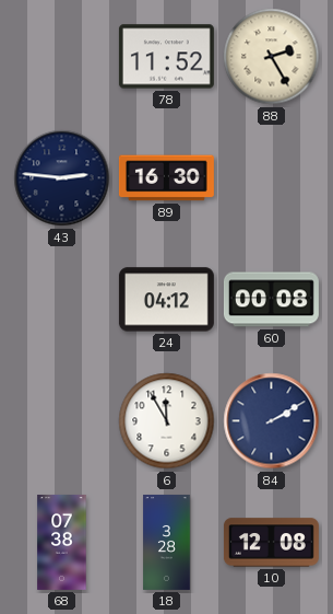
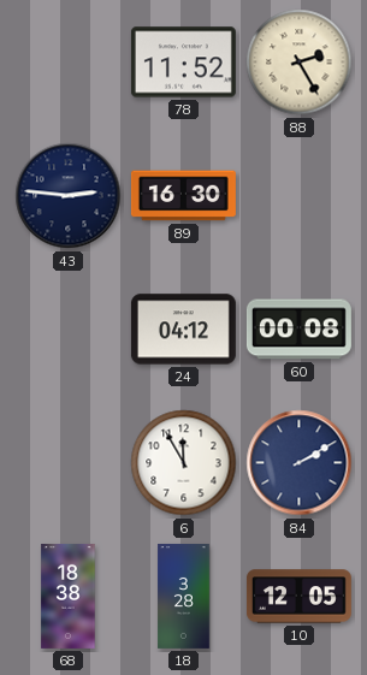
68: 07:38 -> 18:38
10: 12:08 -> 12:05
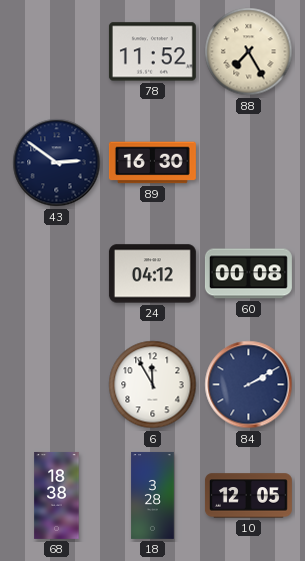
88: 2:25 -> 7:25
43: 2:46 -> 2:51
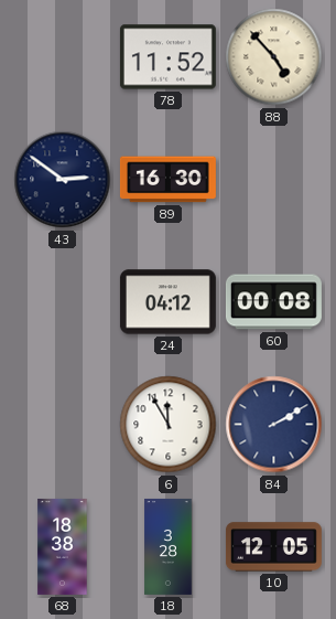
88: 7:25 -> 4:53
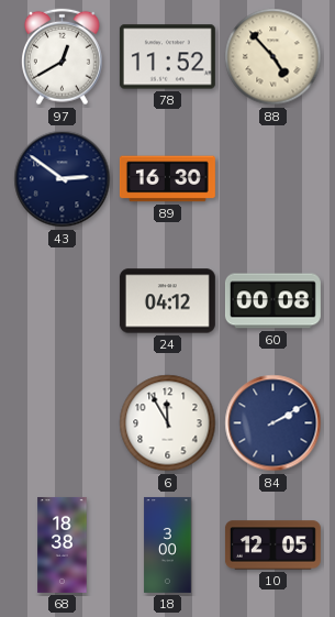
97: none -> 12:40
18: 3:28 -> 3:00
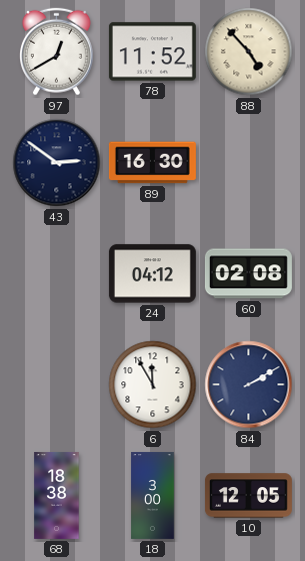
60: 00:08 -> 02:08
